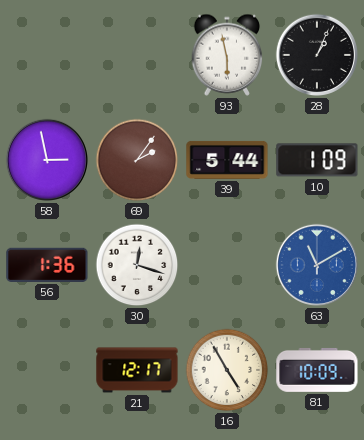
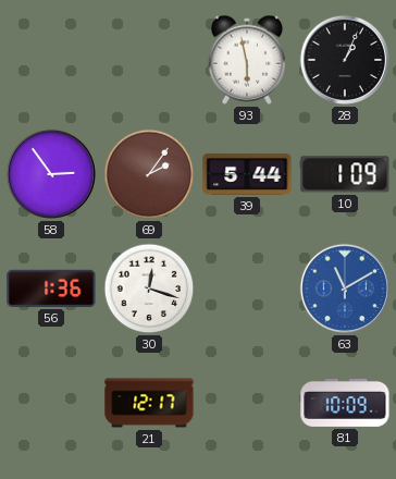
58: 2:58 -> 2:54
16: 4:55 -> none
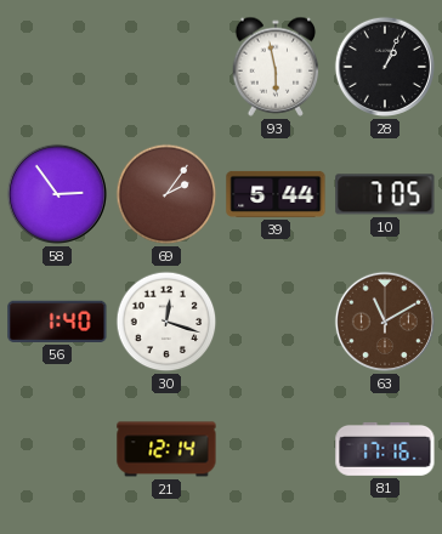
10: 1:09 -> 7:05
56: 1:36 -> 1:40
63 dial: blue -> brown
21: 12:17 -> 12:14
81: 10:09 -> 17:16
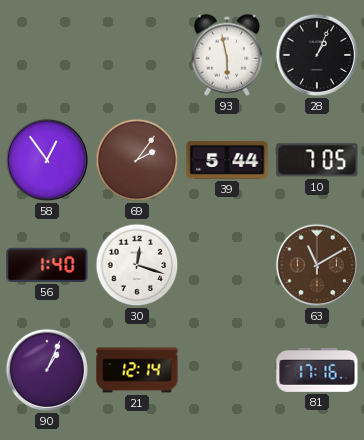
58: 2:54 -> 12:54
90: none -> 1:04
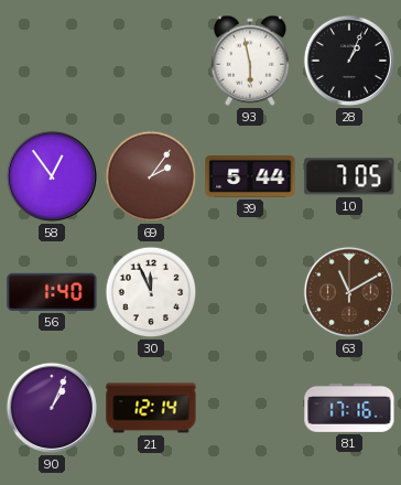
30: 12:18 -> 11:56
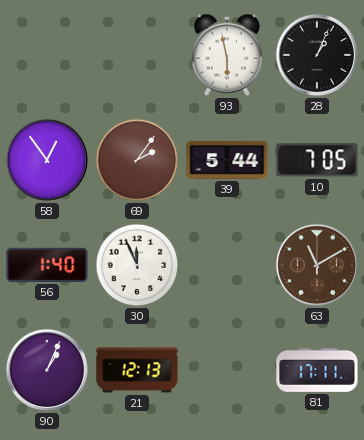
21: 12:14 -> 12:13
81: 17:16 -> 17:11
